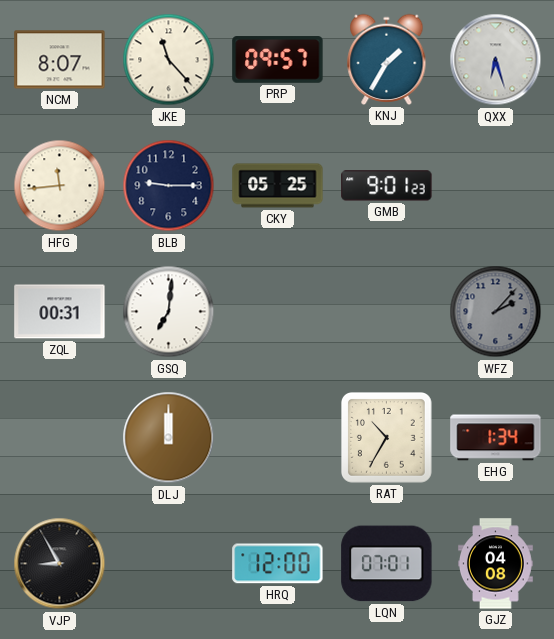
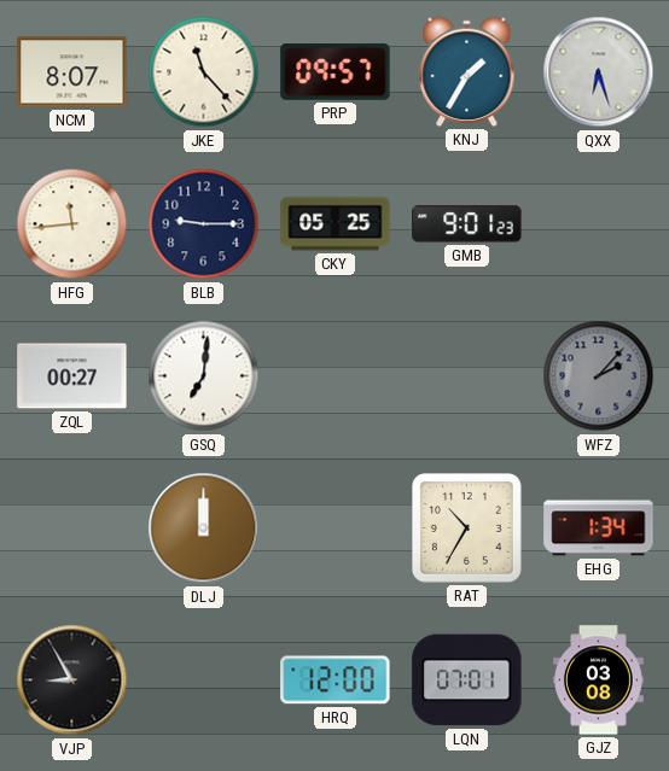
ZQL: 00:31 -> 00:27
GJZ: 04:08 -> 03:08
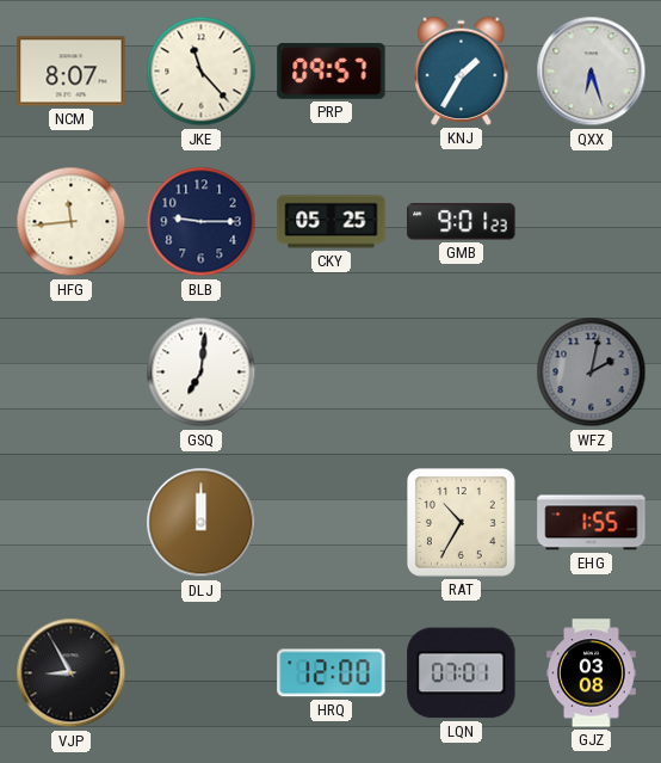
ZQL: 00:27 -> none
WFZ: 2:07 -> 2:02
EHG: 1:34 -> 1:55
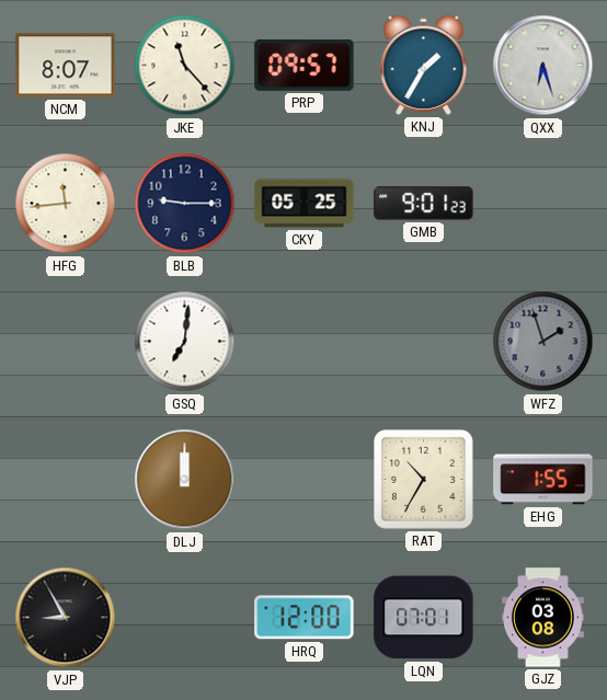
WFZ: 2:02 -> 1:57
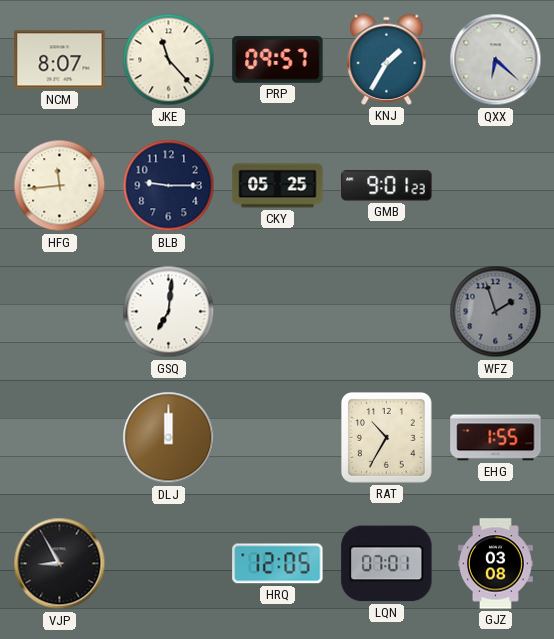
QXX: 6:27 -> 6:22
HRQ: 12:00 -> 12:05
